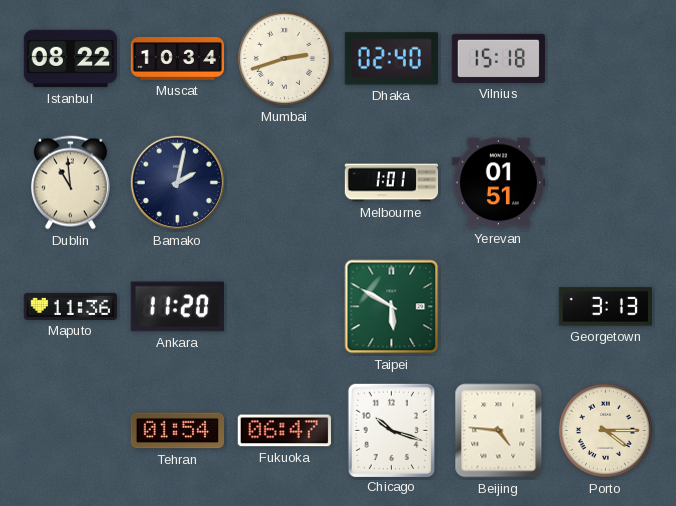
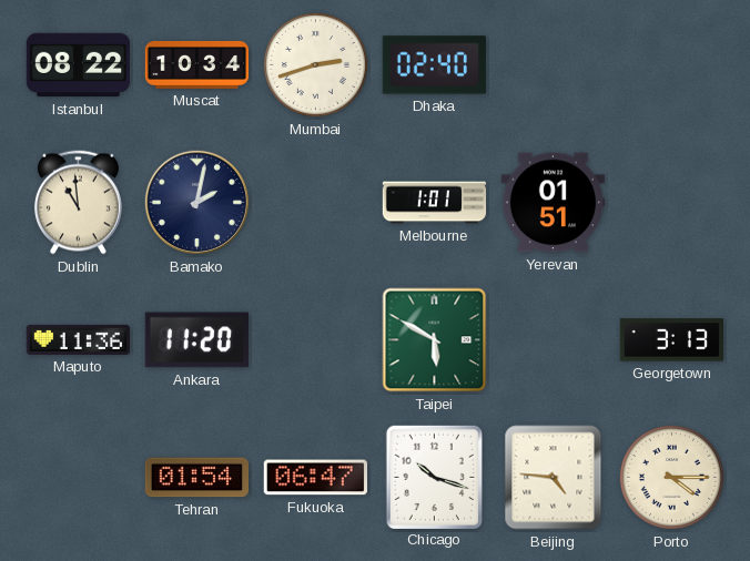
Vilnius: 15:18 -> none
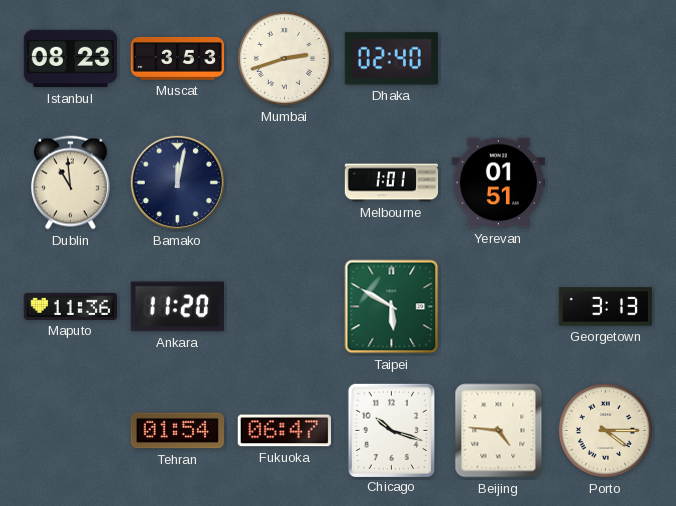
Istanbul: 08:22 -> 08:23
Muscat: 10:34 -> 3:53
Bamako: 2:02 -> 12:02
